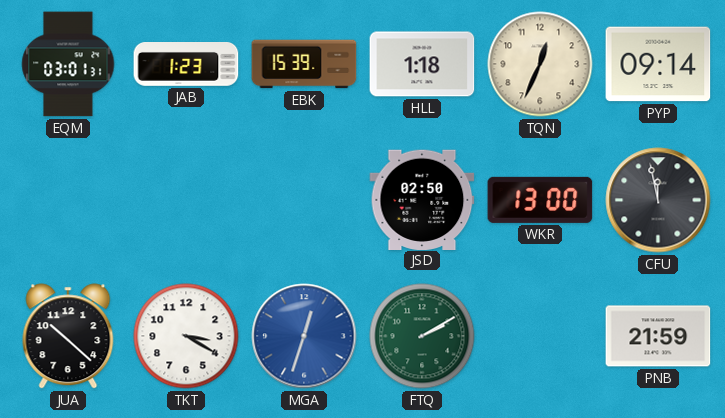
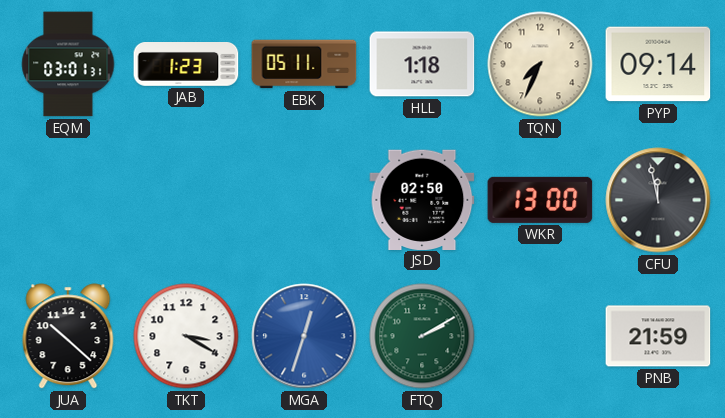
EBK: 15:39 -> 05:11
TQN: 12:34 -> 7:34
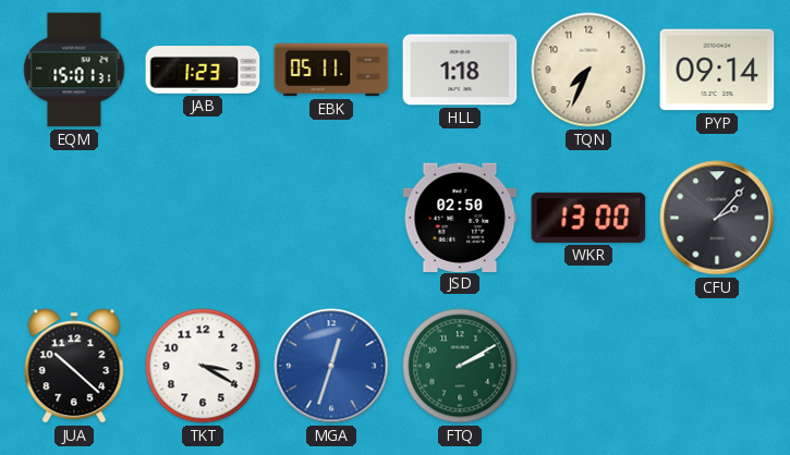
EQM: 03:01 -> 15:01
CFU: 11:58 -> 2:07
PNB: 21:59 -> none
